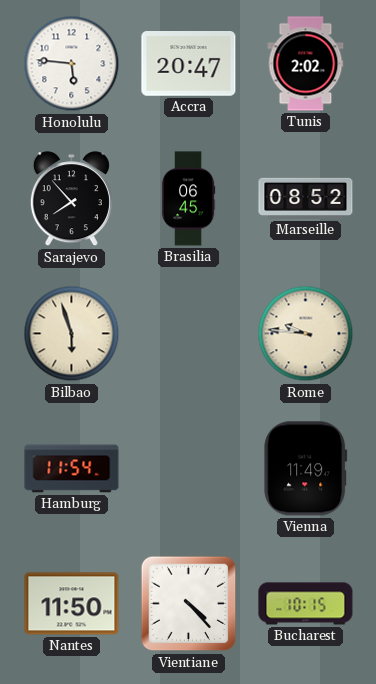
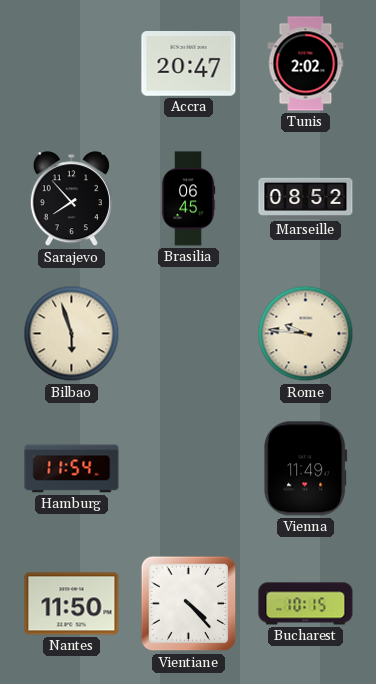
Honolulu: 5:46 -> none
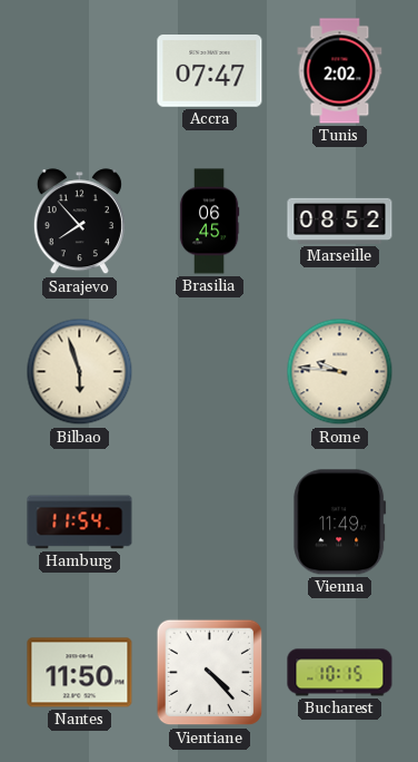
Accra: 20:47 -> 07:47
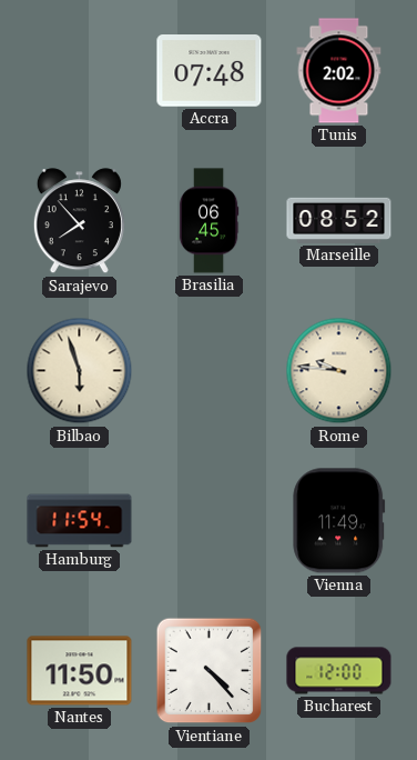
Accra: 07:47 -> 07:48
Bucharest: 10:15 -> 12:00
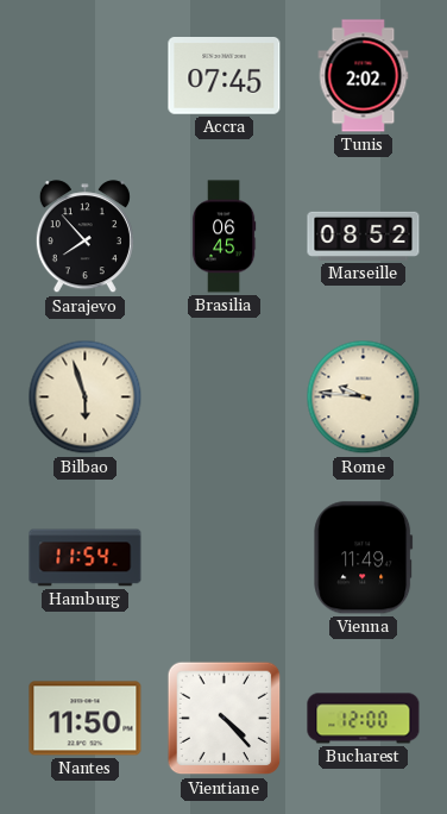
Accra: 07:48 -> 07:45
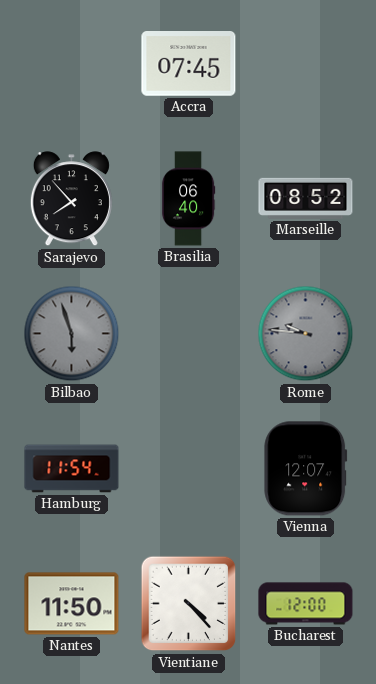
Tunis: 2:02 -> none
Brasilia: 06:45 -> 06:40
Bilbao dial: cream -> grey
Rome dial: cream -> grey
Vienna: 11:49 -> 12:07
